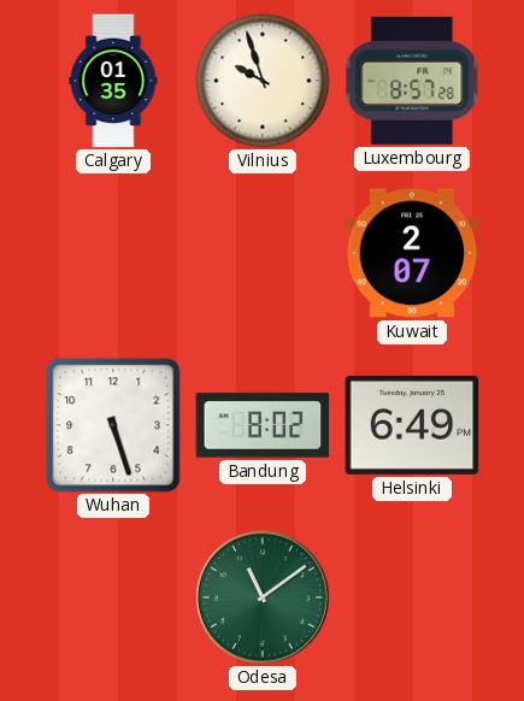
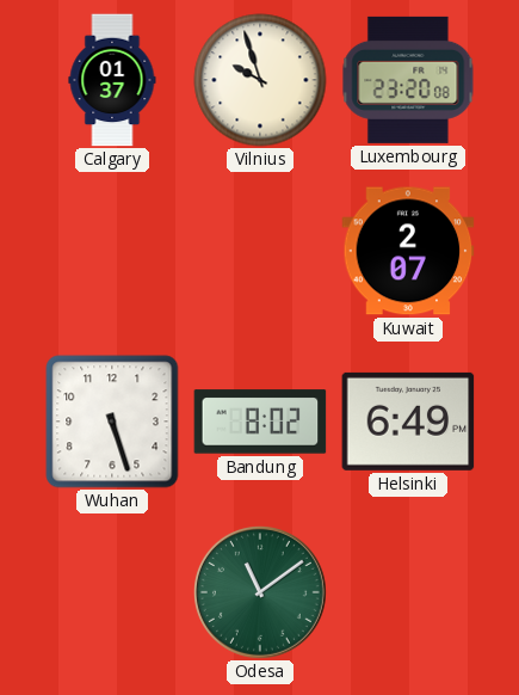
Calgary: 01:35 -> 01:37
Luxembourg: 8:57 -> 23:20
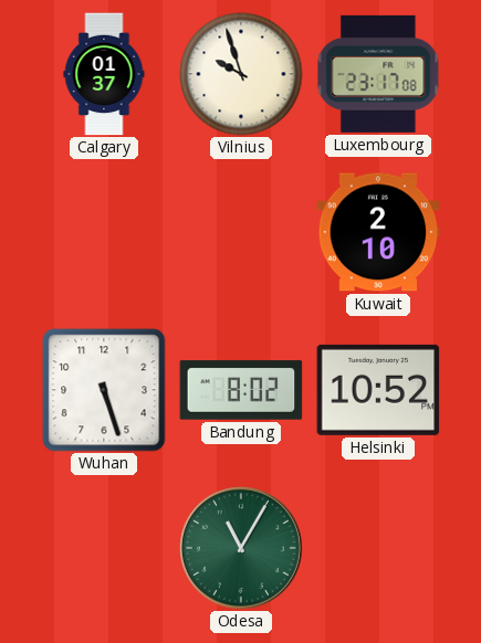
Luxembourg: 23:20 -> 23:17
Kuwait: 2:07 -> 2:10
Helsinki: 6:49 -> 10:52
Odesa: 11:09 -> 11:05
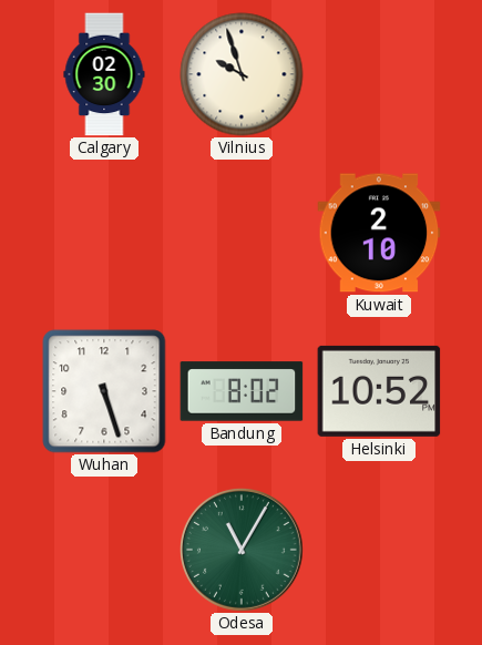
Calgary: 01:37 -> 02:30
Luxembourg: 23:17 -> none
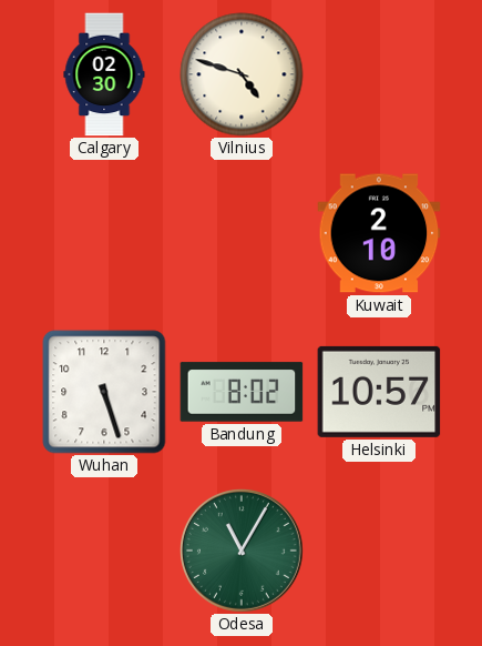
Vilnius: 9:57 -> 4:48
Helsinki: 10:52 -> 10:57
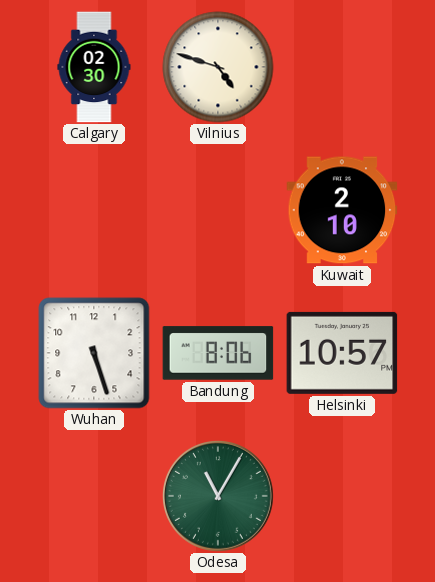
Bandung: 8:02 -> 8:06
